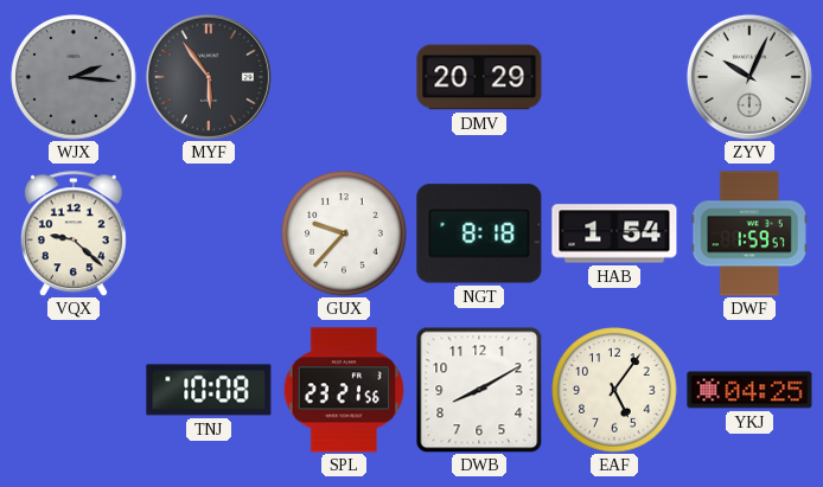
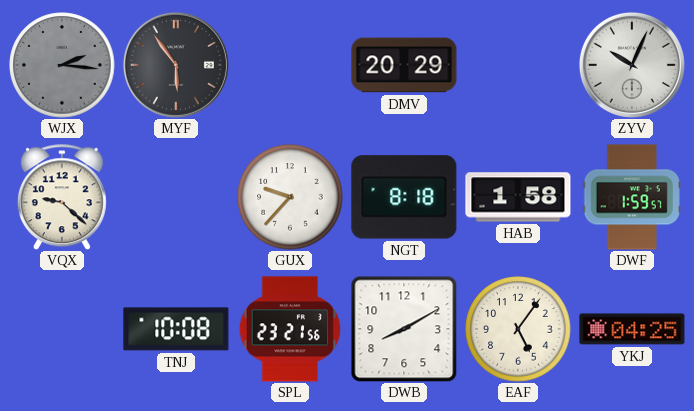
HAB: 1:54 -> 1:58
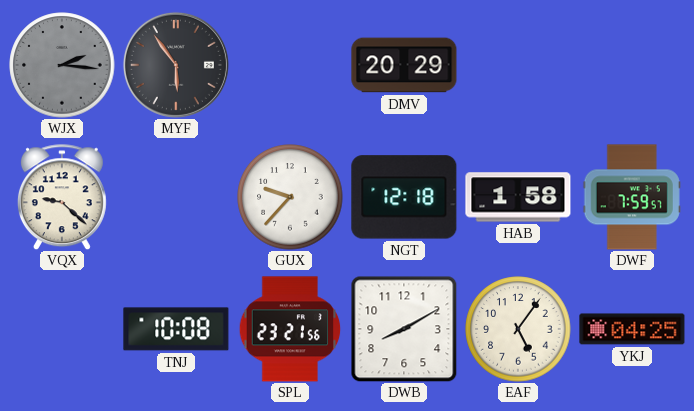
ZYV: 10:04 -> none
NGT: 8:18 -> 12:18
DWF: 1:59 -> 7:59
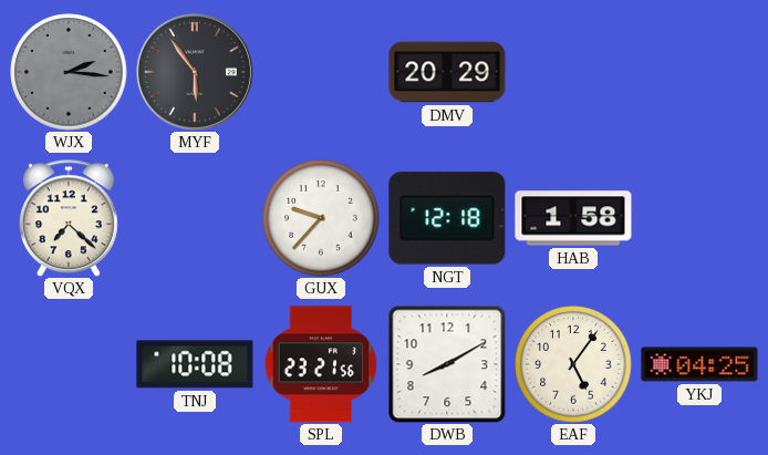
VQX: 9:22 -> 7:22
DWF: 7:59 -> none
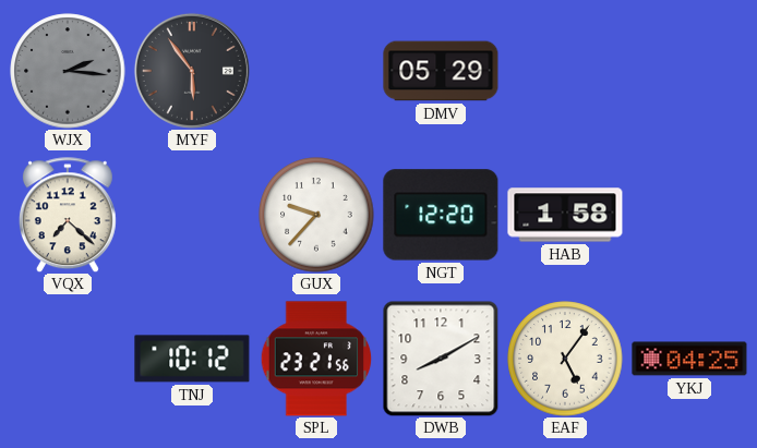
DMV: 20:29 -> 05:29
NGT: 12:18 -> 12:20
TNJ: 10:08 -> 10:12
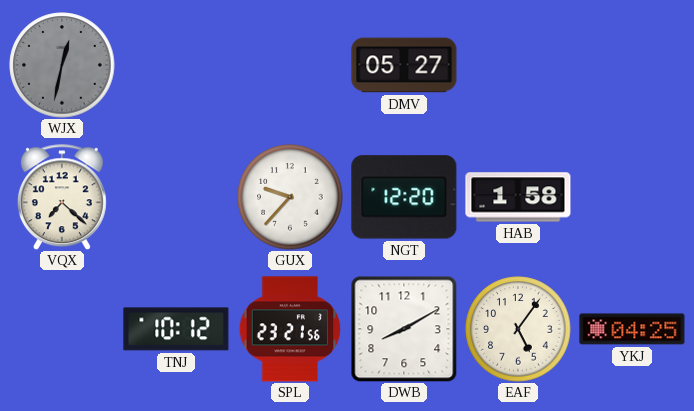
WJX: 2:16 -> 12:32
MYF: 5:54 -> none
DMV: 05:29 -> 05:27
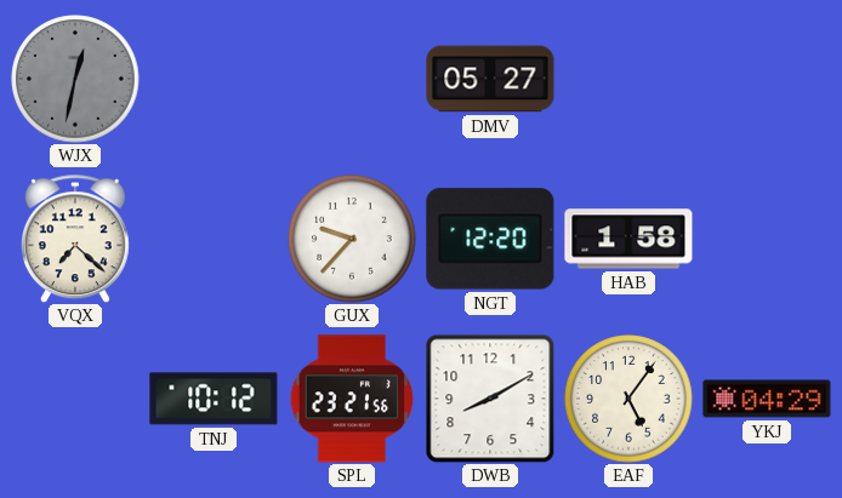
YKJ: 04:25 -> 04:29
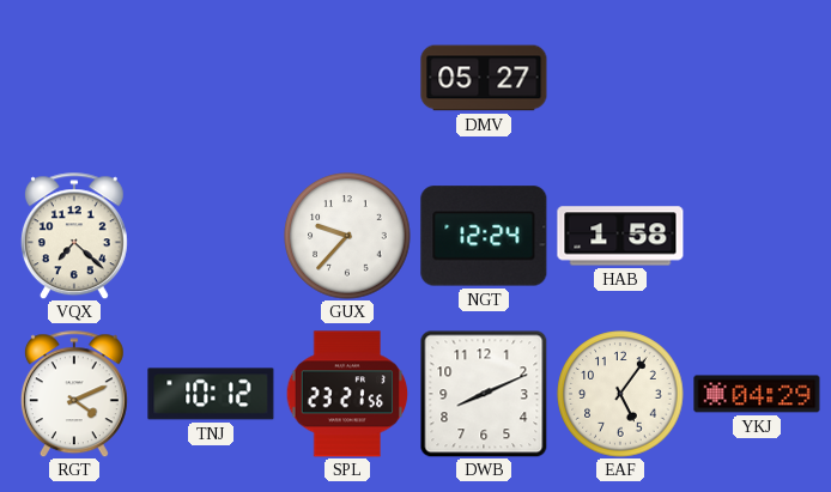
WJX: 12:32 -> none
NGT: 12:20 -> 12:24
RGT: none -> 4:11
DWB: 8:10 -> 8:11
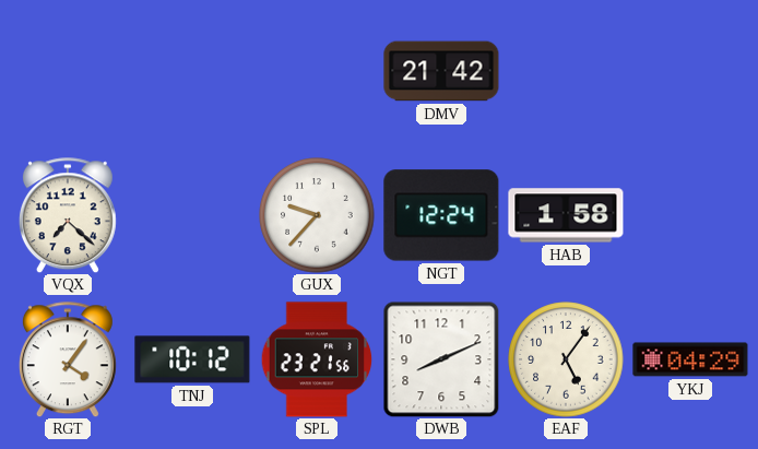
DMV: 05:27 -> 21:42
RGT: 4:11 -> 4:06
